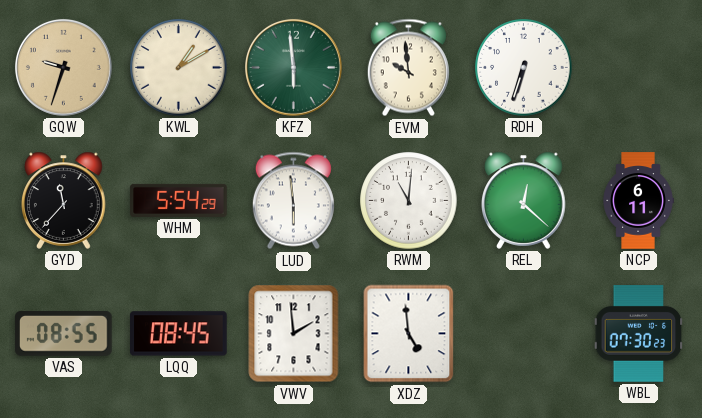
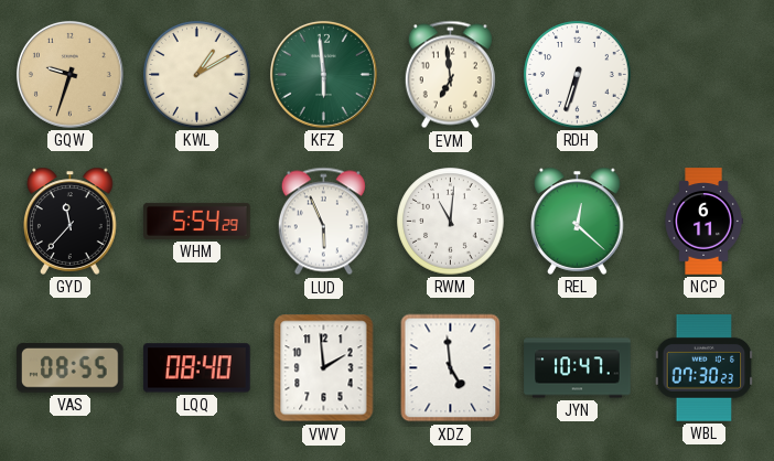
EVM: 9:59 -> 6:59
LUD: 5:59 -> 5:56
LQQ: 08:45 -> 08:40
JYN: none -> 10:47
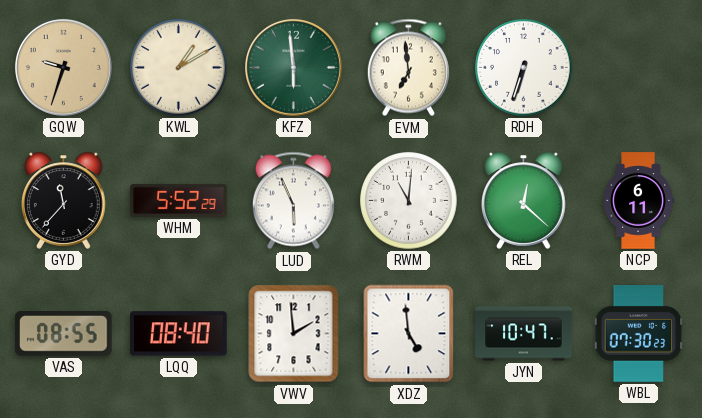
WHM: 5:54 -> 5:52
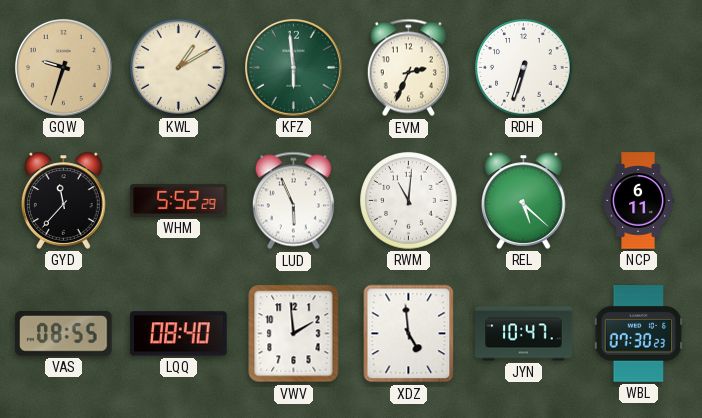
EVM: 6:59 -> 2:34
REL: 12:22 -> 5:22
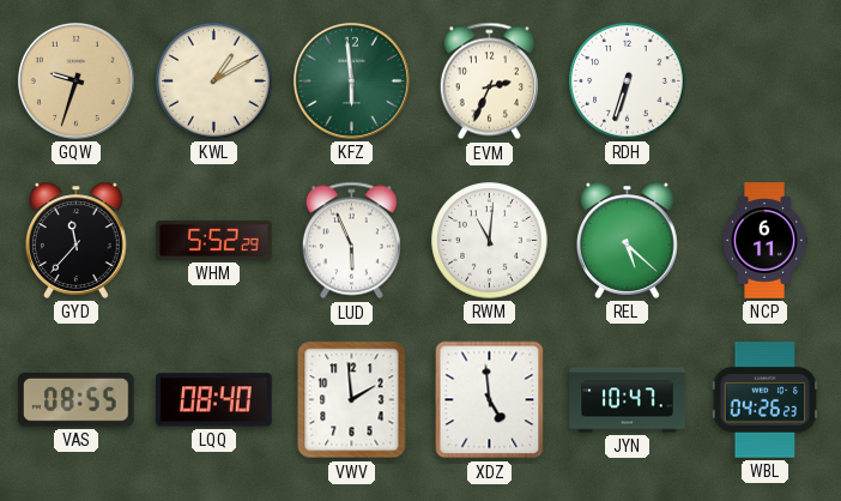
WBL: 07:30 -> 04:26
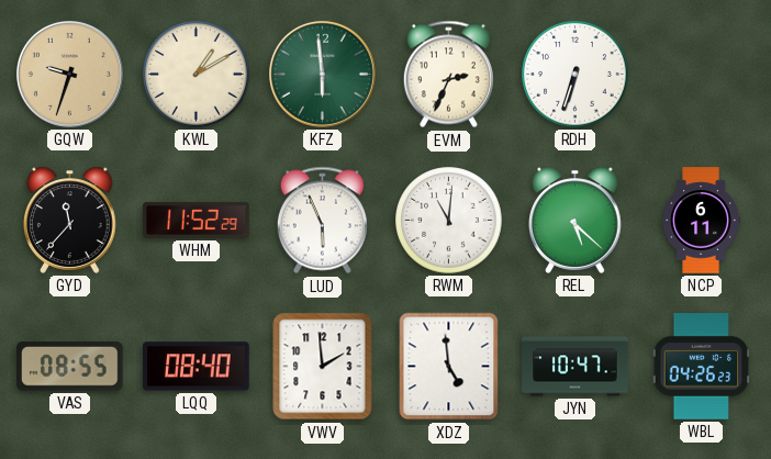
WHM: 5:52 -> 11:52
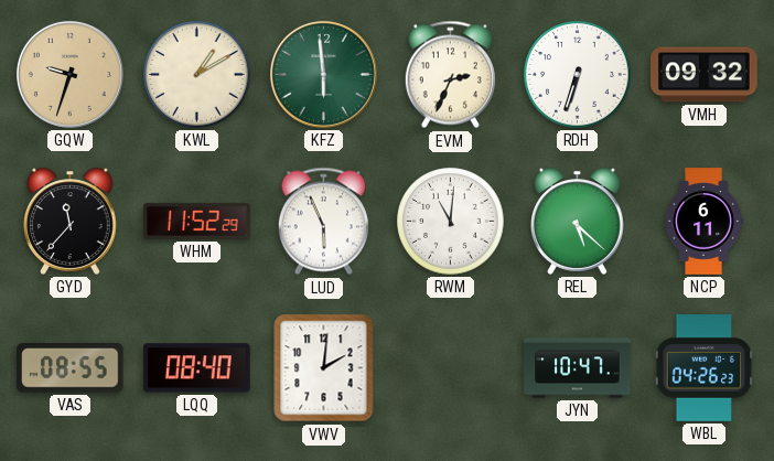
VMH: none -> 09:32
VWV: 1:59 -> 2:01
XDZ: 4:59 -> none
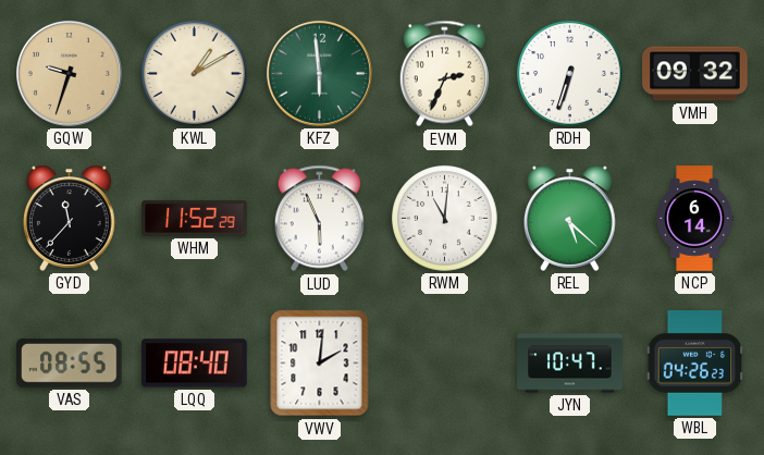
NCP: 6:11 -> 6:14
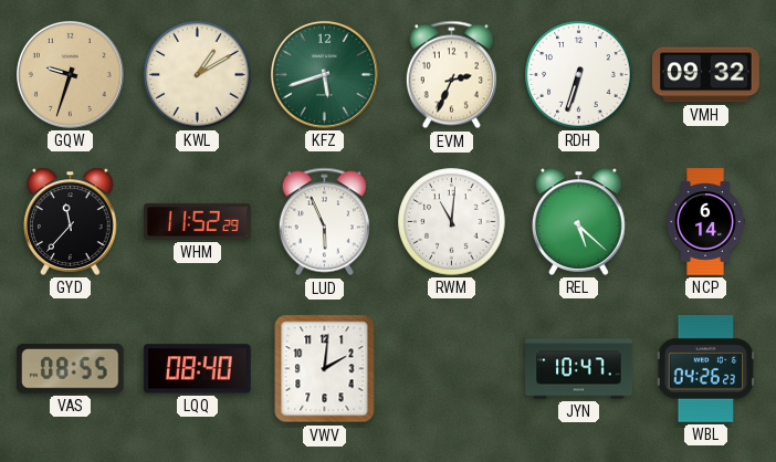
KFZ: 5:59 -> 5:42
